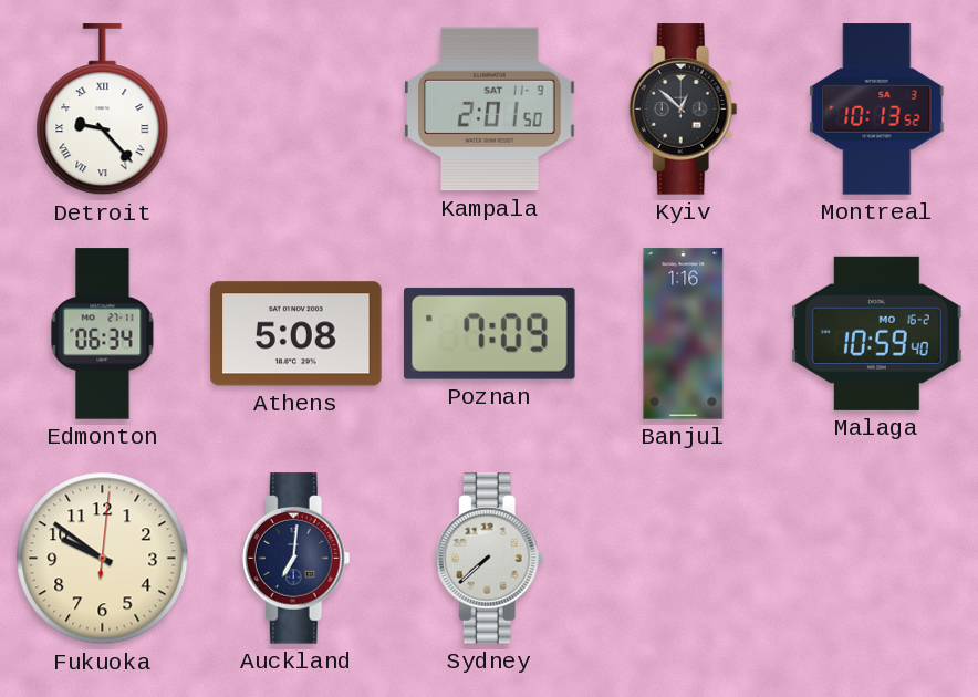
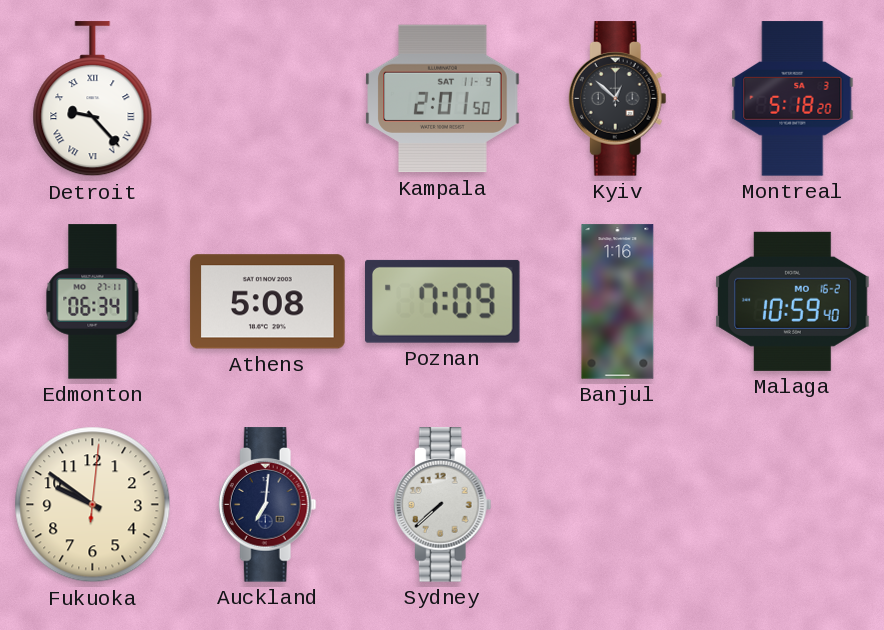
Montreal: 10:13 -> 5:18
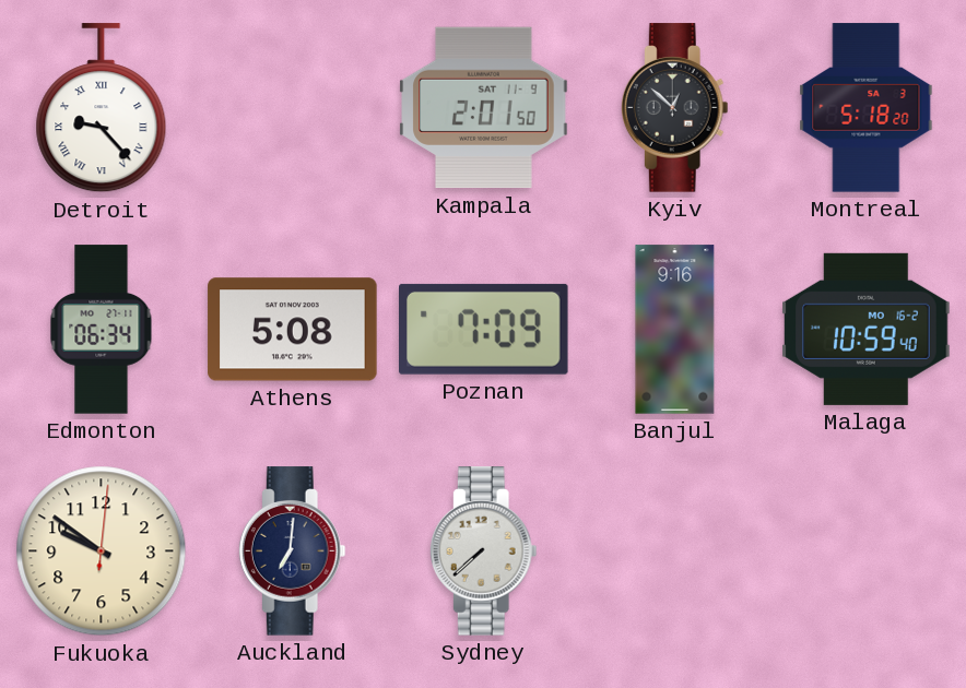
Banjul: 1:16 -> 9:16
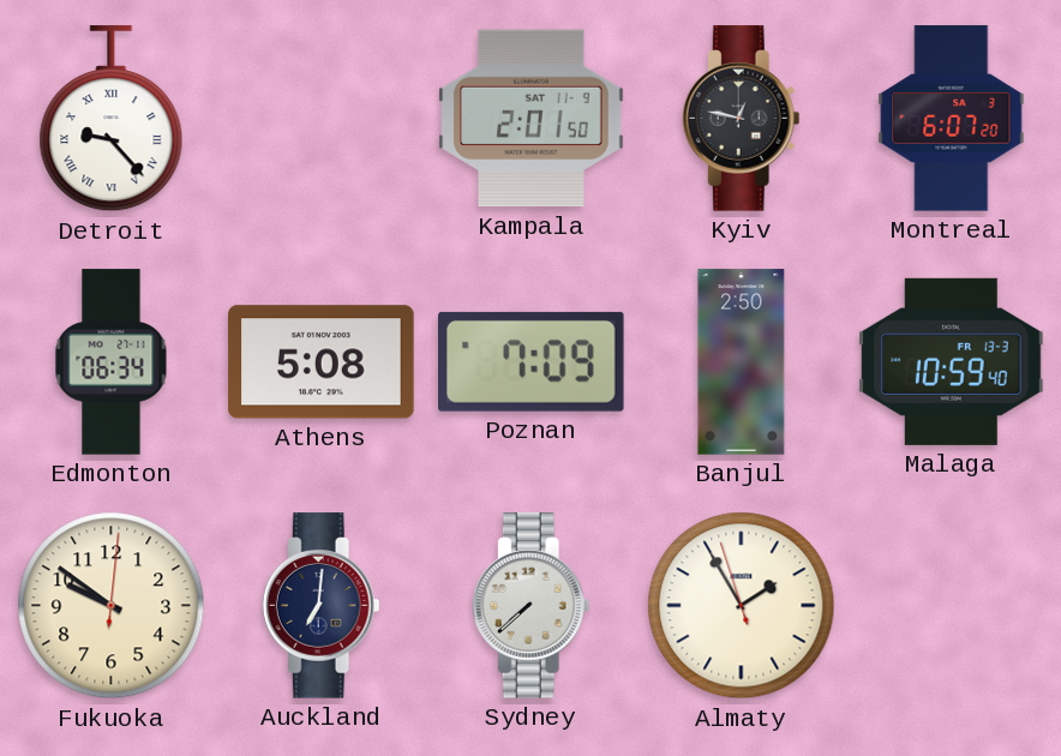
Kyiv: 12:52 -> 12:47
Montreal: 5:18 -> 6:07
Banjul: 9:16 -> 2:50
Malaga date: MO 16-2 -> FR 13-3
Almaty: none -> 1:54
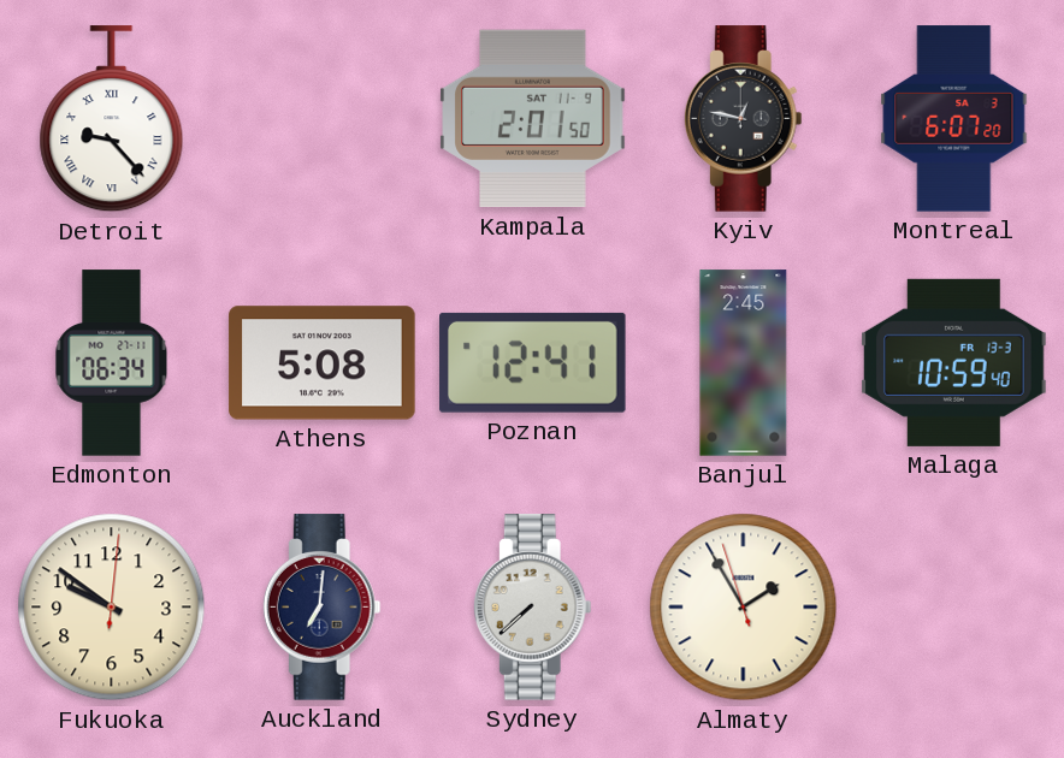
Poznan: 7:09 -> 12:41
Banjul: 2:50 -> 2:45
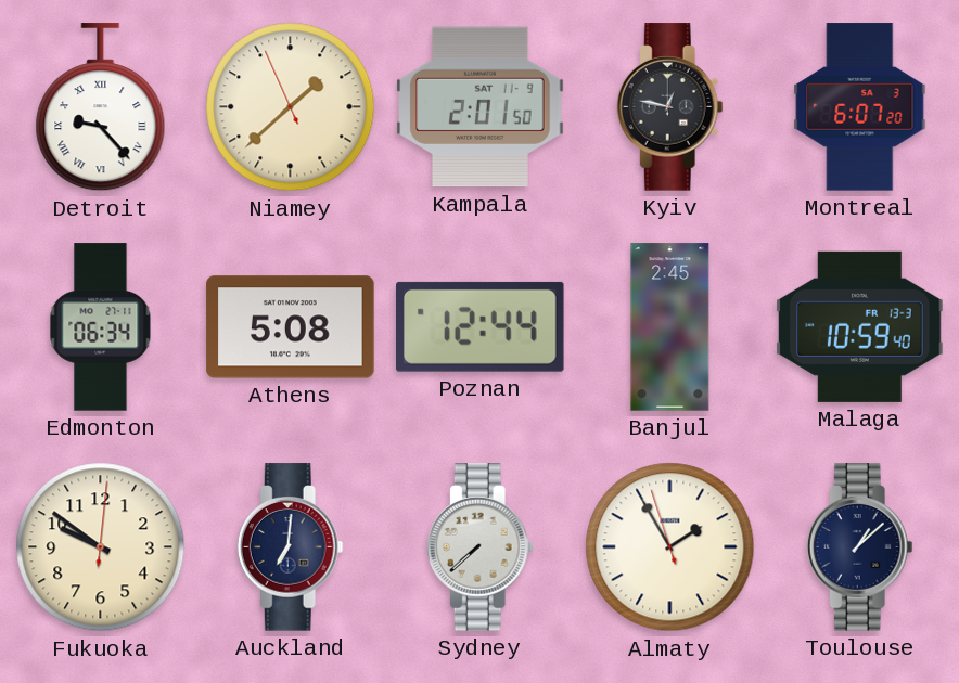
Niamey: none -> 1:37
Poznan: 12:41 -> 12:44
Toulouse: none -> 1:08
